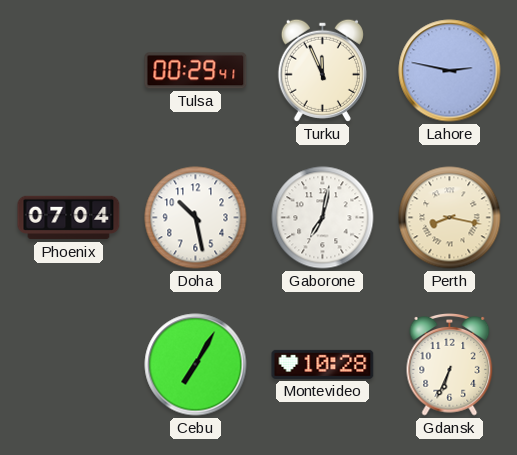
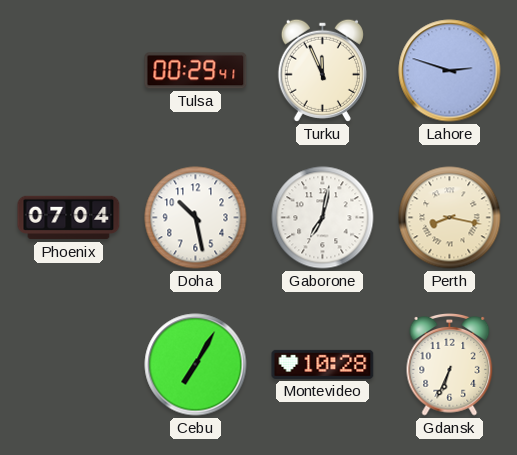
Lahore: 2:47 -> 2:48
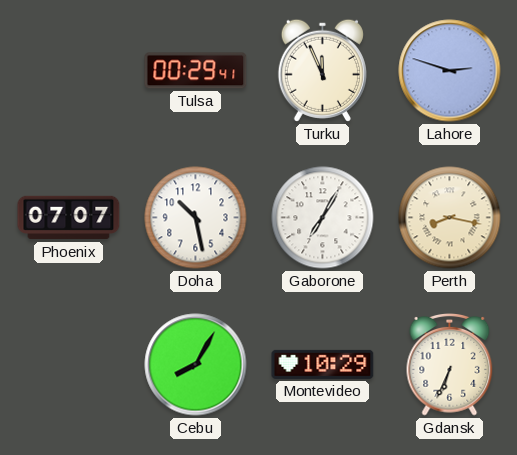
Phoenix: 07:04 -> 07:07
Gaborone: 7:02 -> 7:05
Cebu: 7:05 -> 8:05
Montevideo: 10:28 -> 10:29
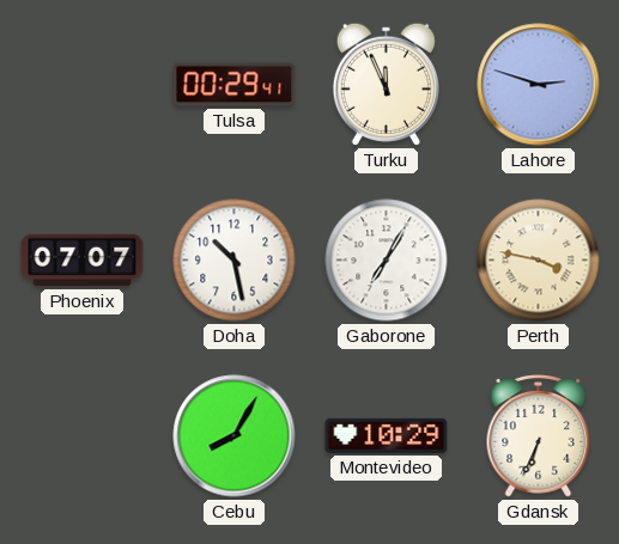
Perth: 8:17 -> 3:47
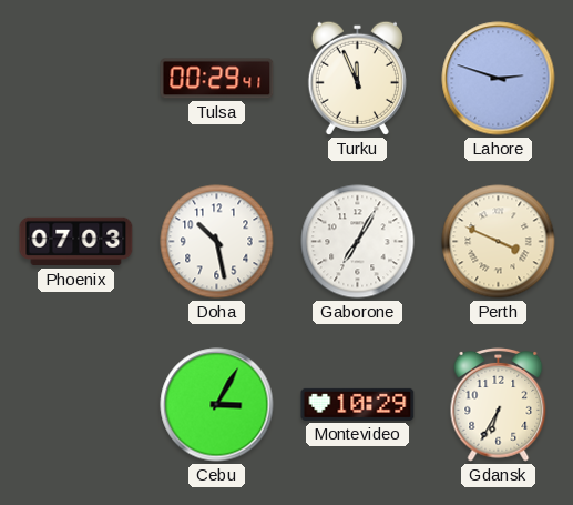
Phoenix: 07:07 -> 07:03
Perth: 3:47 -> 3:49
Cebu: 8:05 -> 3:05
Gdansk: 6:34 -> 6:35
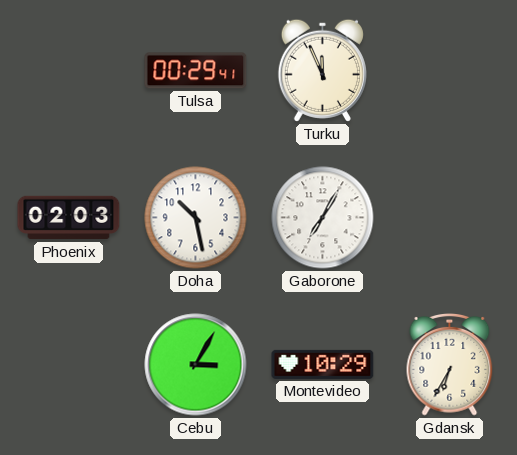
Lahore: 2:48 -> none
Phoenix: 07:03 -> 02:03
Perth: 3:49 -> none
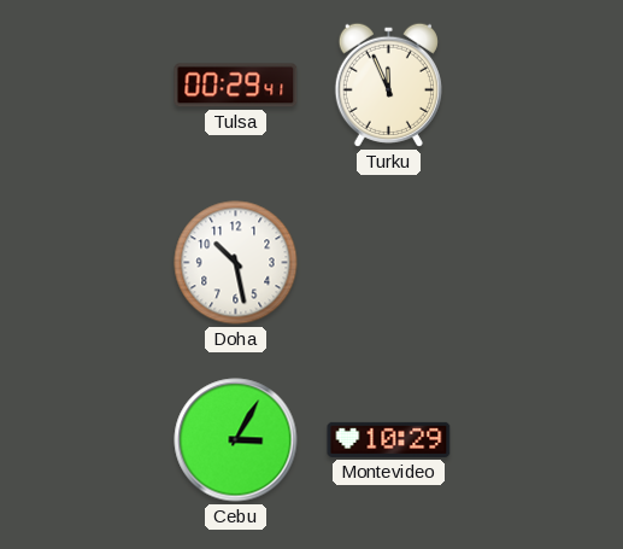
Phoenix: 02:03 -> none
Gaborone: 7:05 -> none
Gdansk: 6:35 -> none
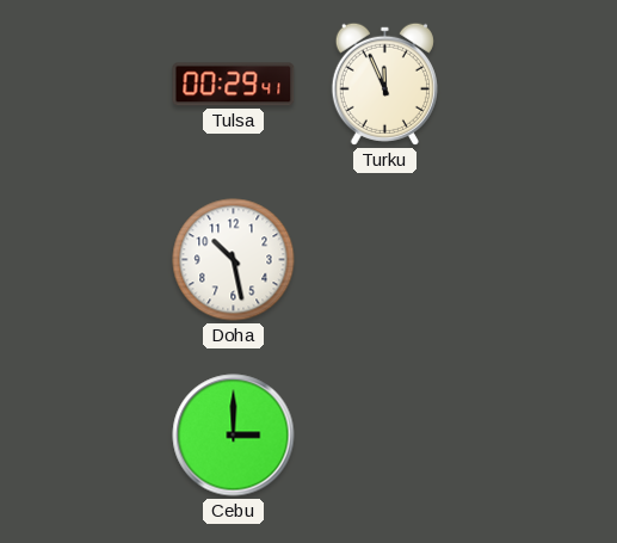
Cebu: 3:05 -> 3:00
Montevideo: 10:29 -> none
